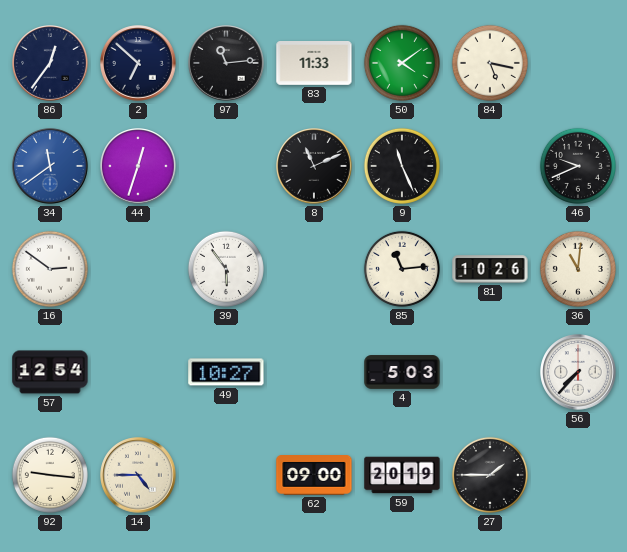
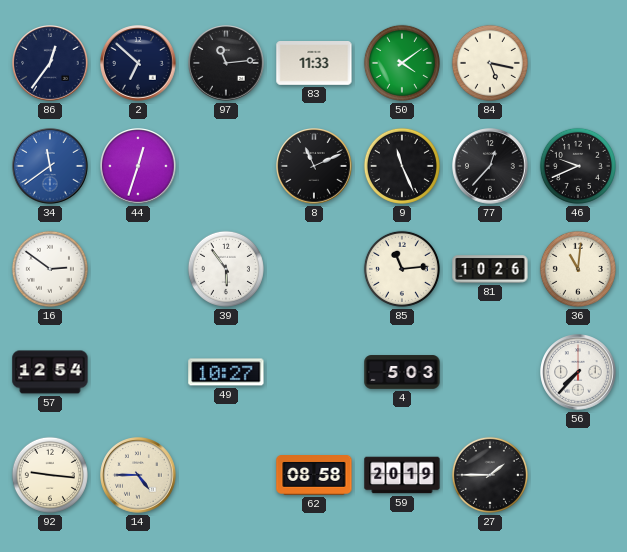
77: none -> 12:37
62: 09:00 -> 08:58
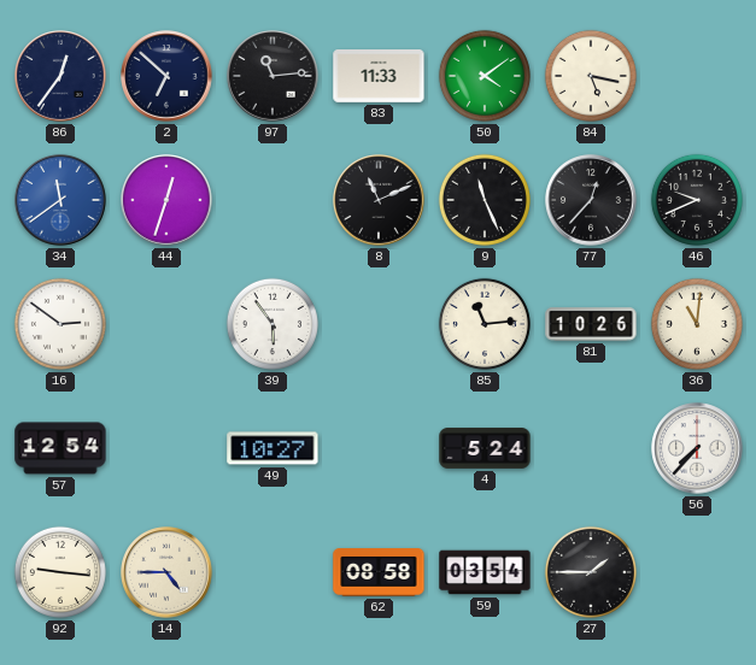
4: 5:03 -> 5:24
59: 20:19 -> 03:54
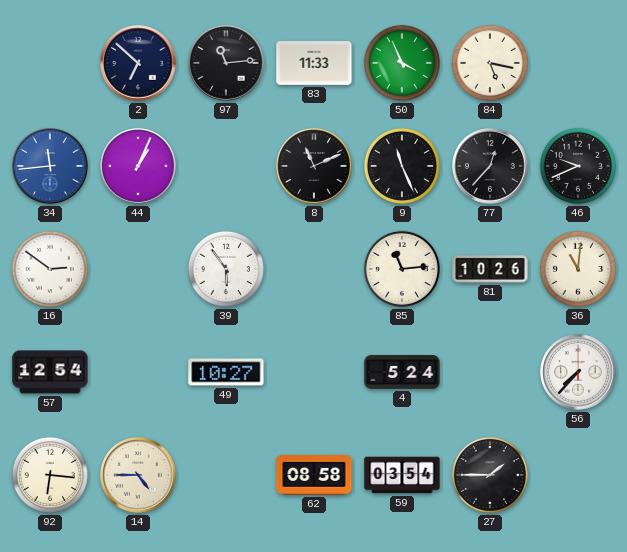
86: 12:36 -> none
50: 4:09 -> 3:56
34: 11:39 -> 11:44
44: 12:33 -> 1:04
92: 9:16 -> 6:16
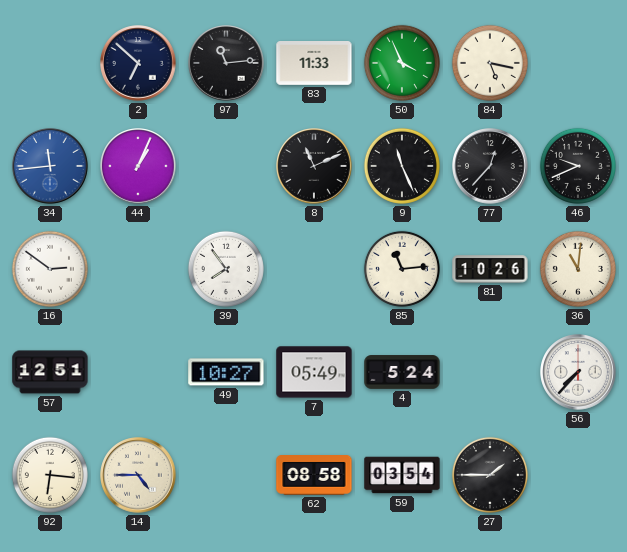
39: 5:54 -> 7:54
57: 12:54 -> 12:51
7: none -> 05:49
